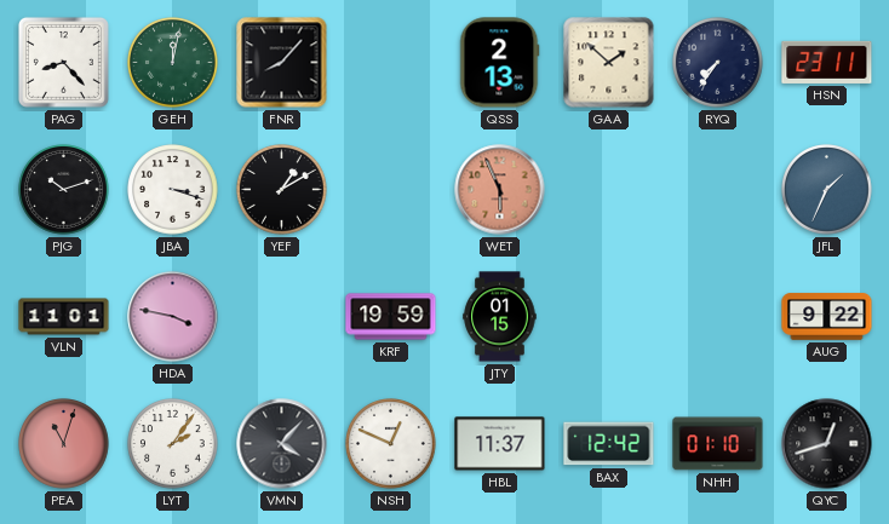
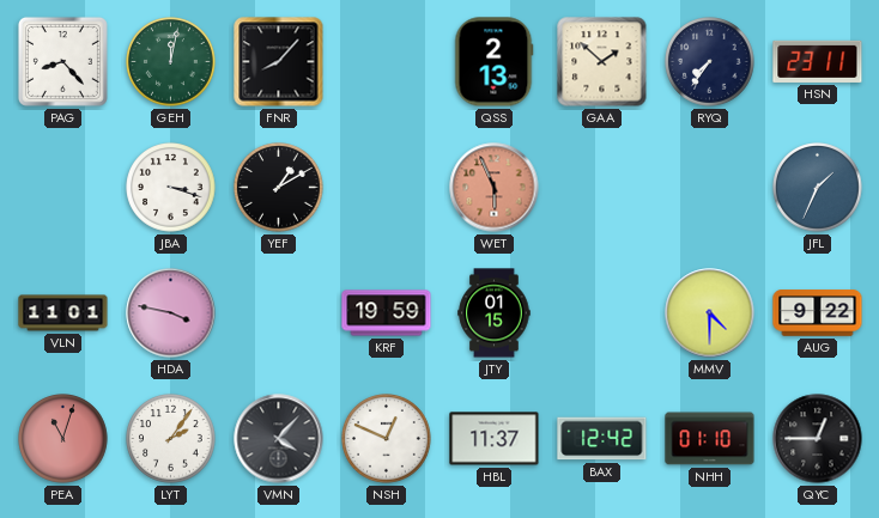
PJG: 10:12 -> none
MMV: none -> 4:30
QYC: 12:42 -> 12:45
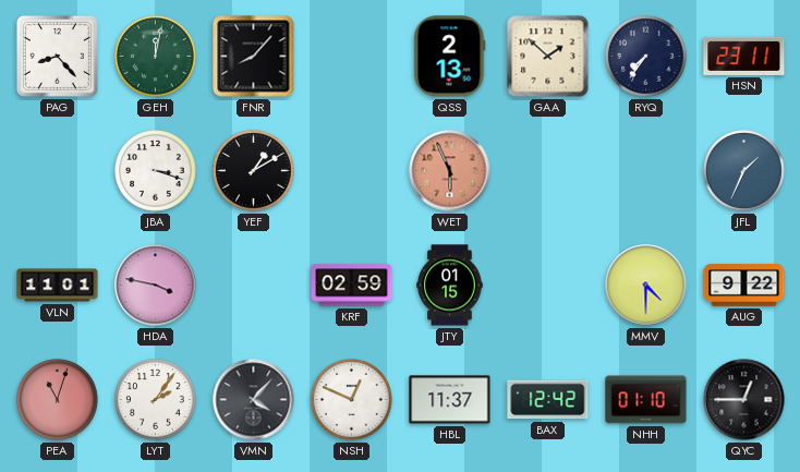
KRF: 19:59 -> 02:59
